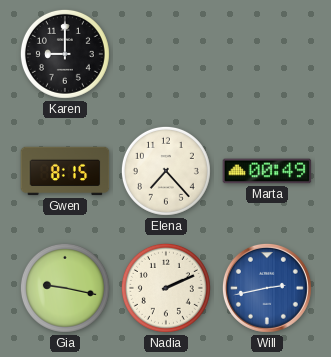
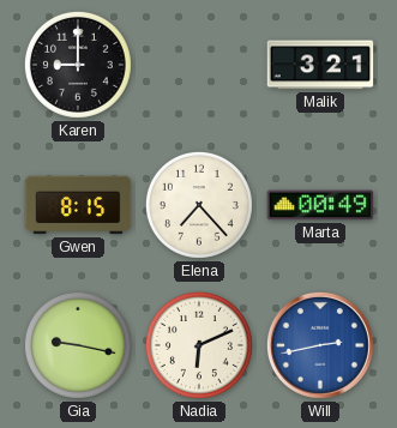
Malik: none -> 3:21
Nadia: 2:11 -> 6:11
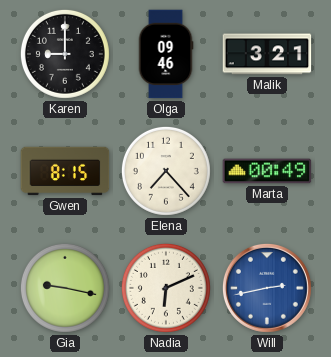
Olga: none -> 09:46
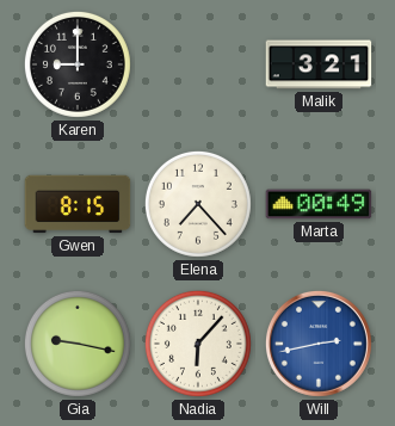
Olga: 09:46 -> none
Nadia: 6:11 -> 6:07
